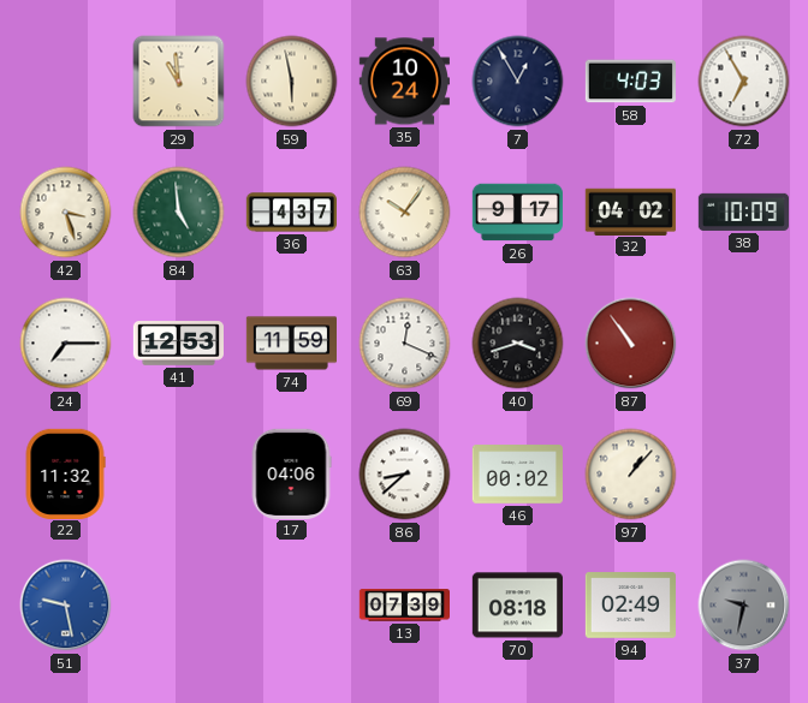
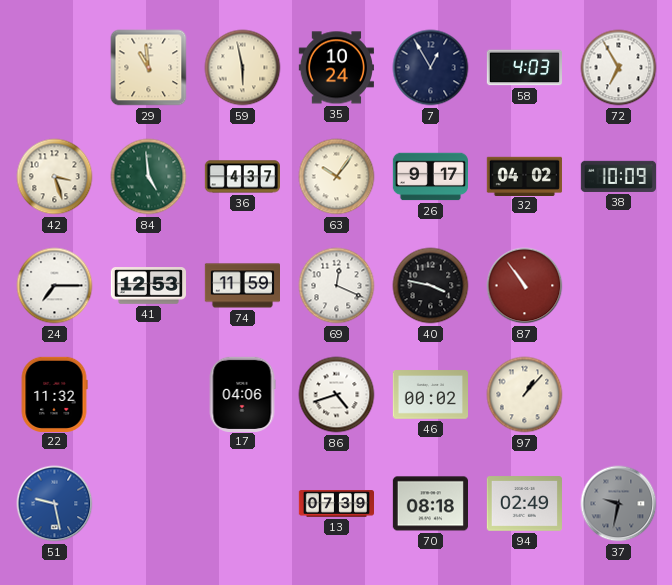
40: 3:42 -> 3:47
86: 8:38 -> 4:42
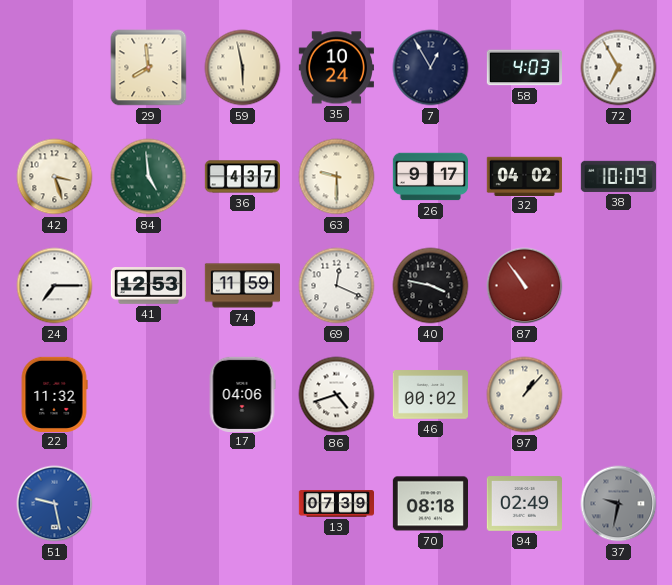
29: 10:59 -> 7:59
63: 10:06 -> 9:30
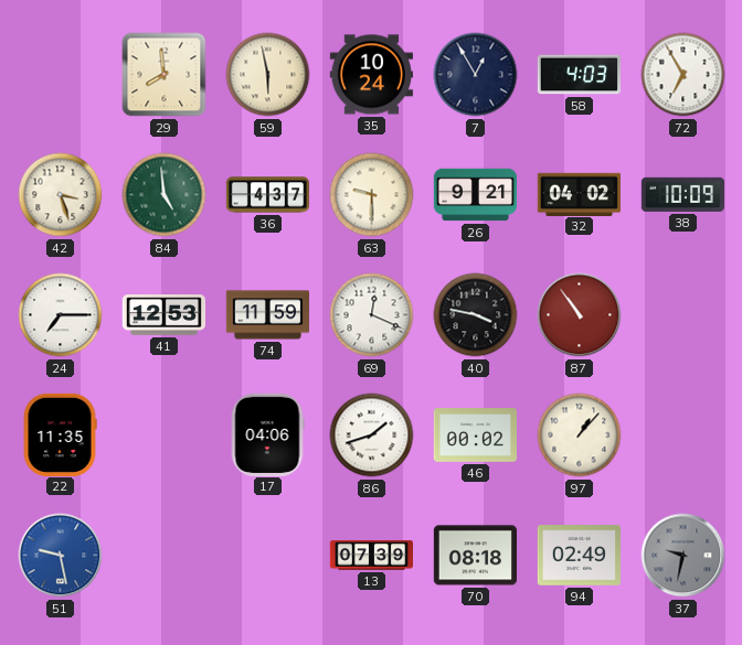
26: 9:17 -> 9:21
22: 11:32 -> 11:35
86: 4:42 -> 1:42
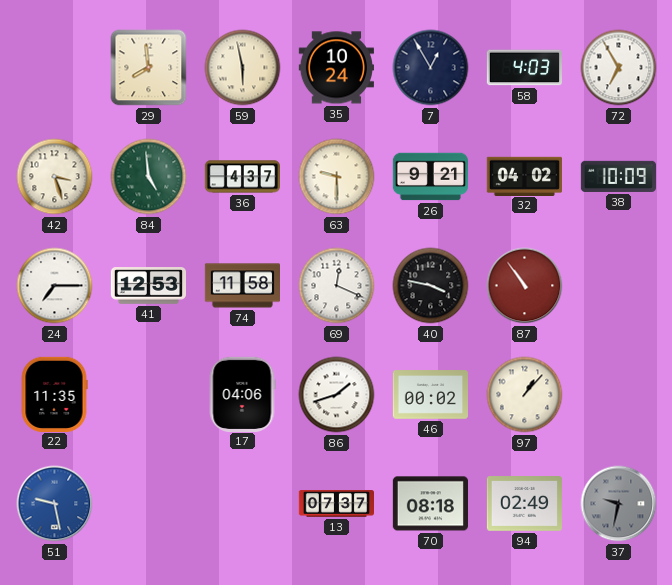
74: 11:59 -> 11:58
13: 07:39 -> 07:37
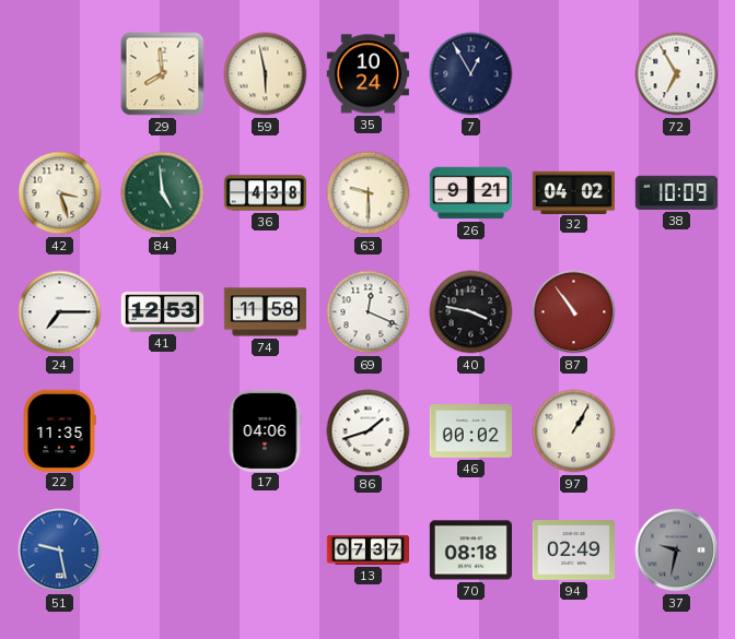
58: 4:03 -> none
36: 4:37 -> 4:38
97: 1:07 -> 1:05
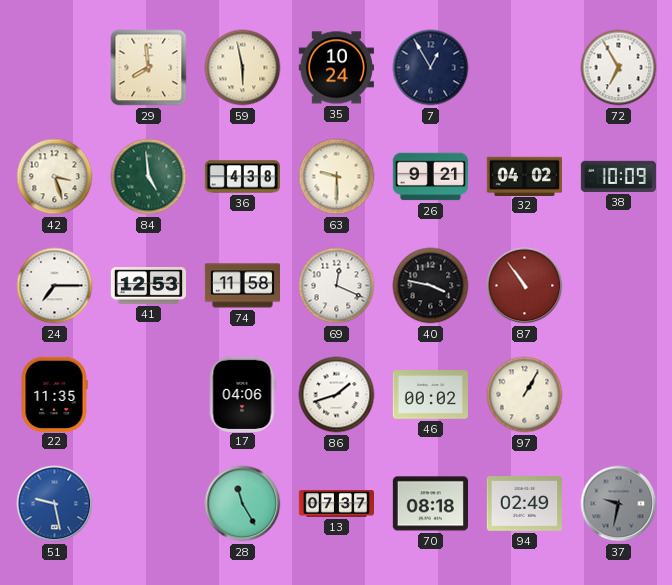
28: none -> 11:25
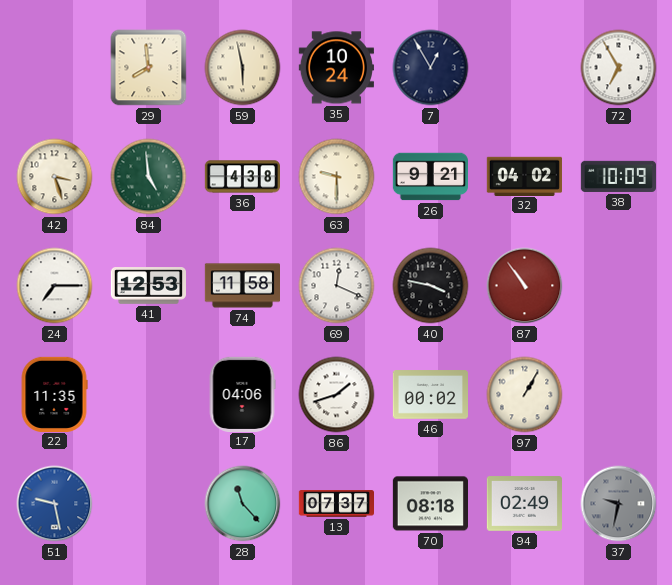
28: 11:25 -> 11:23
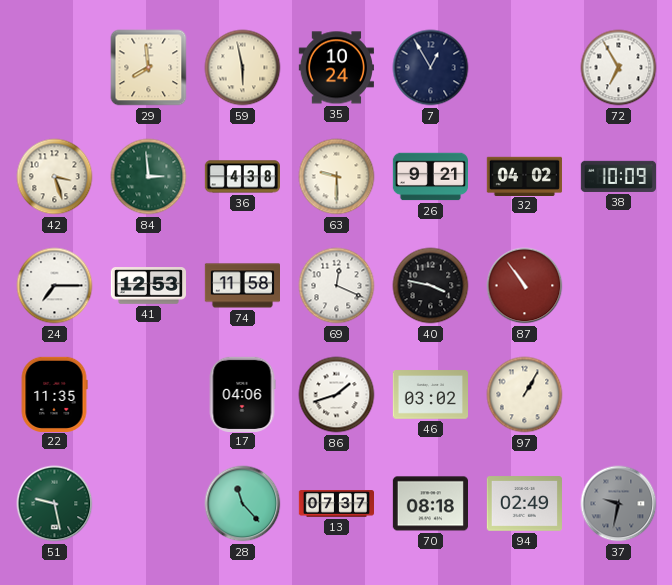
84: 4:59 -> 2:59
46: 00:02 -> 03:02
51 dial: blue -> green
